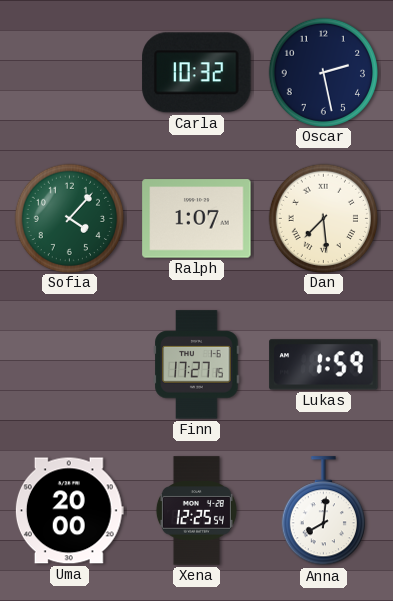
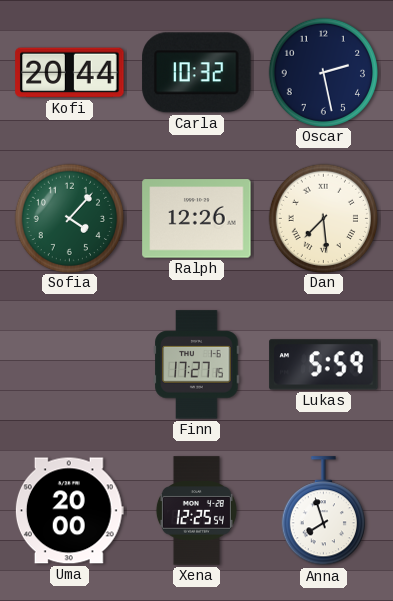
Kofi: none -> 20:44
Ralph: 1:07 -> 12:26
Lukas: 1:59 -> 5:59
Anna: 8:01 -> 7:57
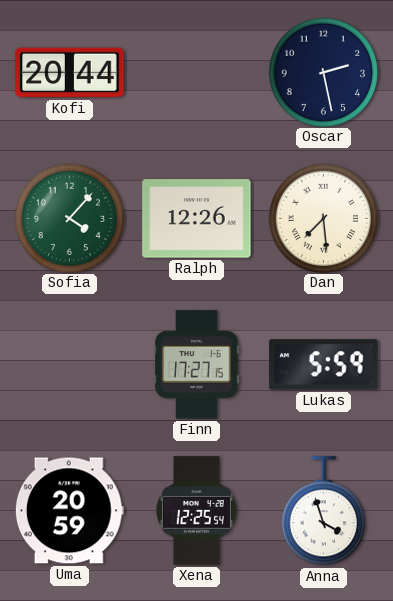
Carla: 10:32 -> none
Uma: 20:00 -> 20:59
Anna: 7:57 -> 3:57
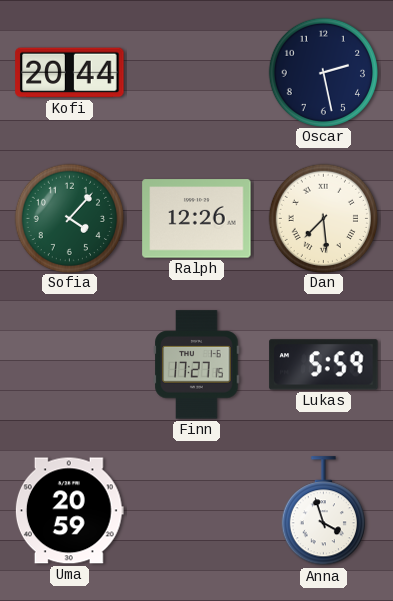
Xena: 12:25 -> none
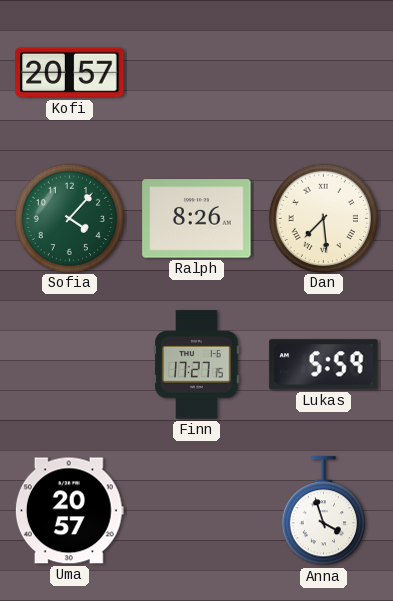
Kofi: 20:44 -> 20:57
Oscar: 2:28 -> none
Ralph: 12:26 -> 8:26
Uma: 20:59 -> 20:57
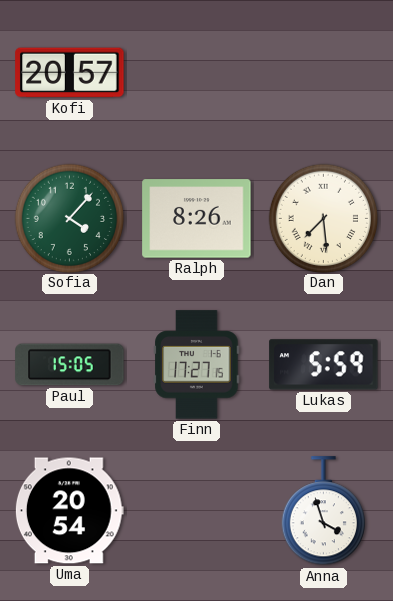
Paul: none -> 15:05
Uma: 20:57 -> 20:54
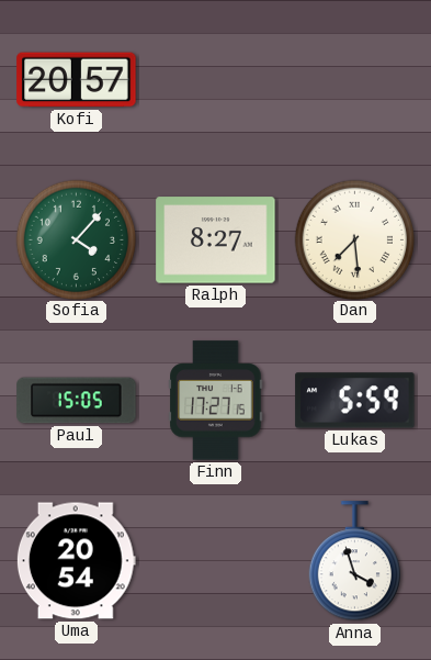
Ralph: 8:26 -> 8:27
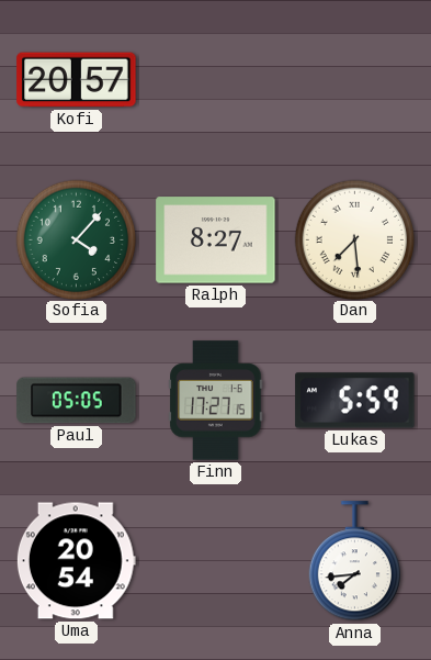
Paul: 15:05 -> 05:05
Anna: 3:57 -> 7:44
